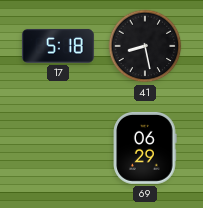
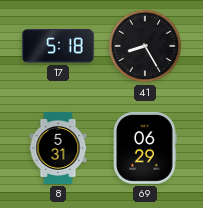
41: 8:28 -> 8:25
8: none -> 5:31
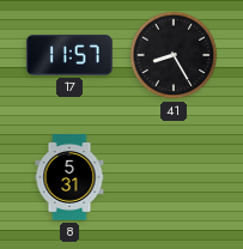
17: 5:18 -> 11:57
69: 06:29 -> none
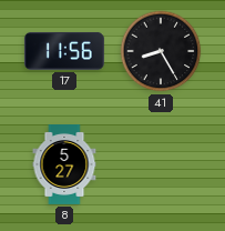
17: 11:57 -> 11:56
8: 5:31 -> 5:27
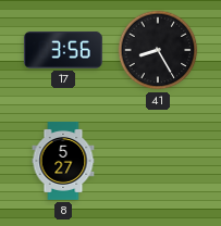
17: 11:56 -> 3:56
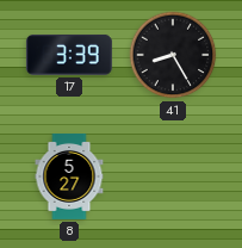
17: 3:56 -> 3:39
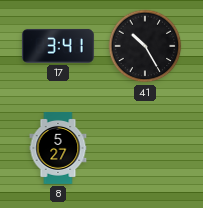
17: 3:39 -> 3:41
41: 8:25 -> 10:25
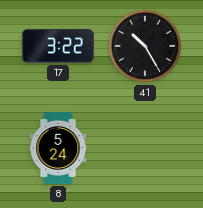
17: 3:41 -> 3:22
8: 5:27 -> 5:24
